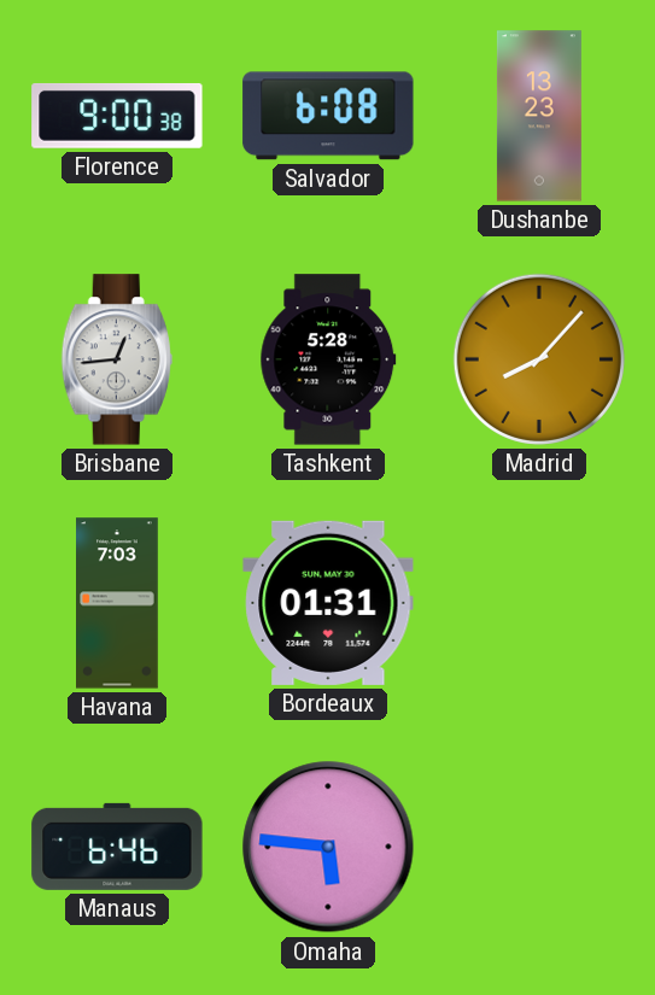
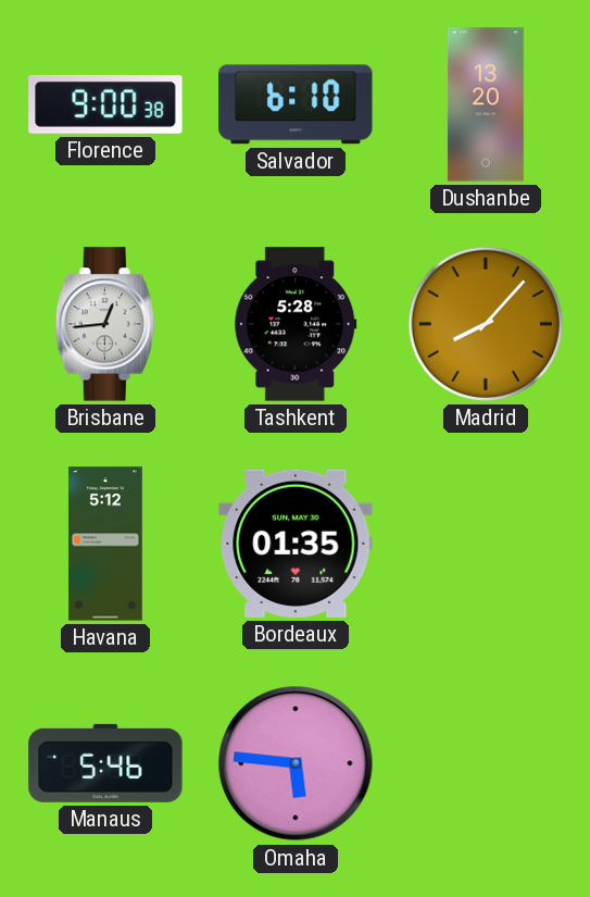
Salvador: 6:08 -> 6:10
Dushanbe: 13:23 -> 13:20
Havana: 7:03 -> 5:12
Bordeaux: 01:31 -> 01:35
Manaus: 6:46 -> 5:46
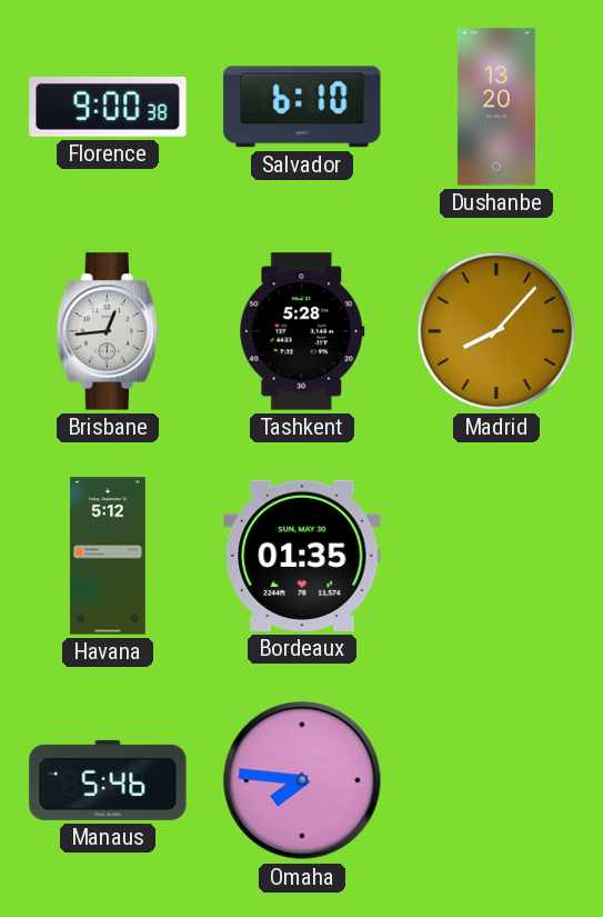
Omaha: 5:46 -> 7:46
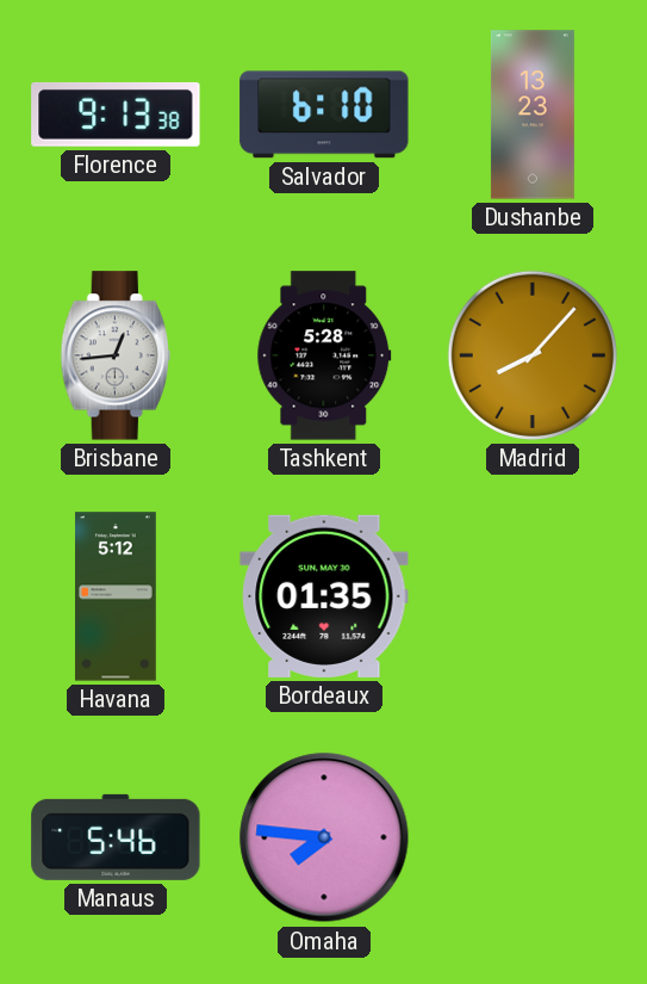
Florence: 9:00 -> 9:13
Dushanbe: 13:20 -> 13:23
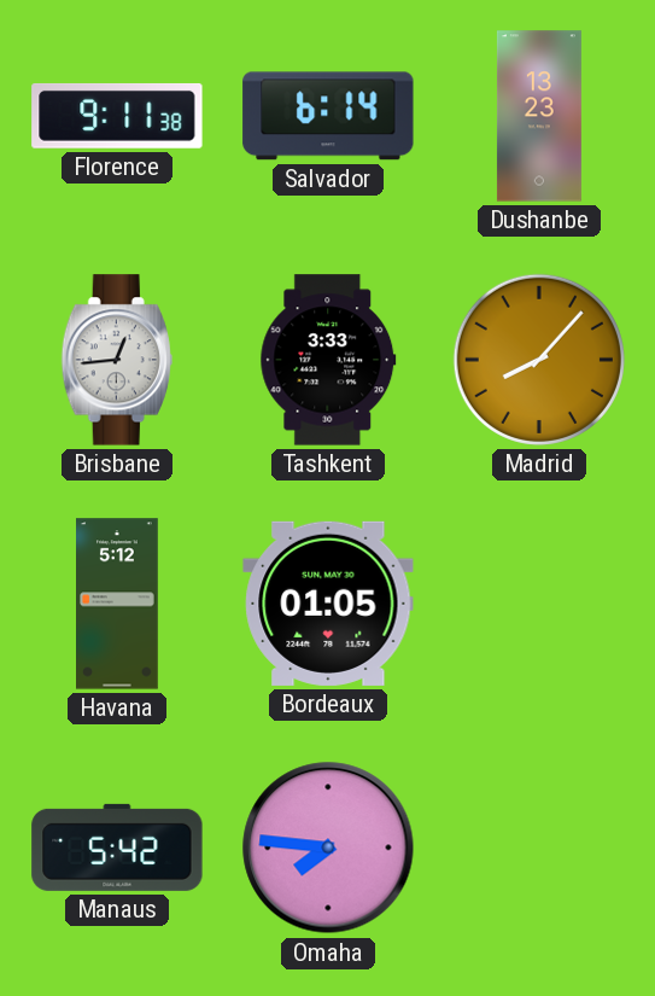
Florence: 9:13 -> 9:11
Salvador: 6:10 -> 6:14
Tashkent: 5:28 -> 3:33
Bordeaux: 01:35 -> 01:05
Manaus: 5:46 -> 5:42
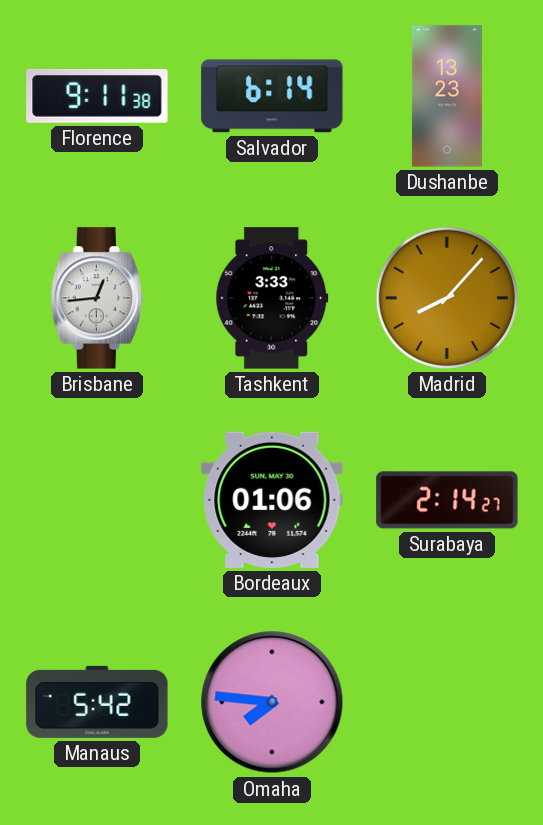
Havana: 5:12 -> none
Bordeaux: 01:05 -> 01:06
Surabaya: none -> 2:14
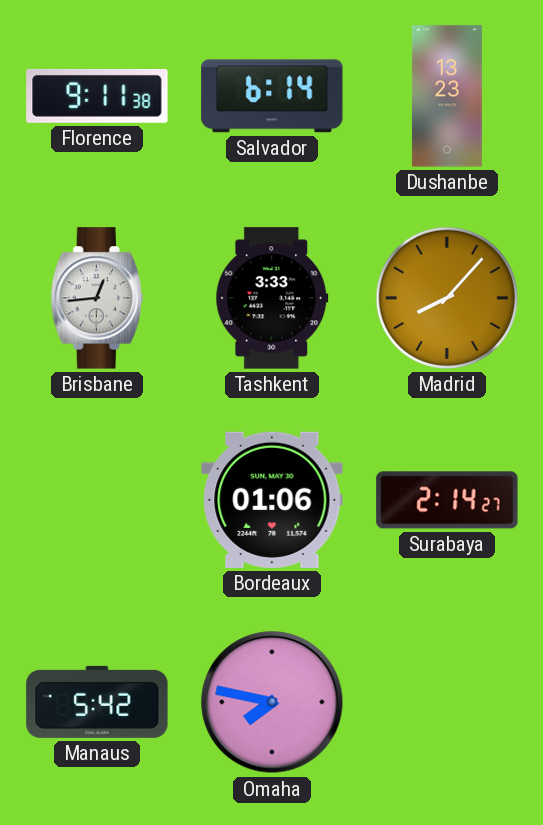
Omaha: 7:46 -> 7:47
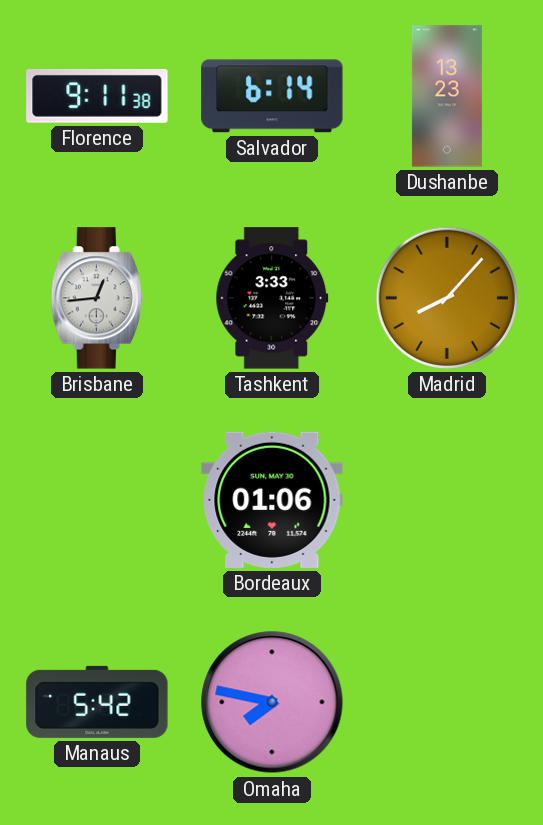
Surabaya: 2:14 -> none
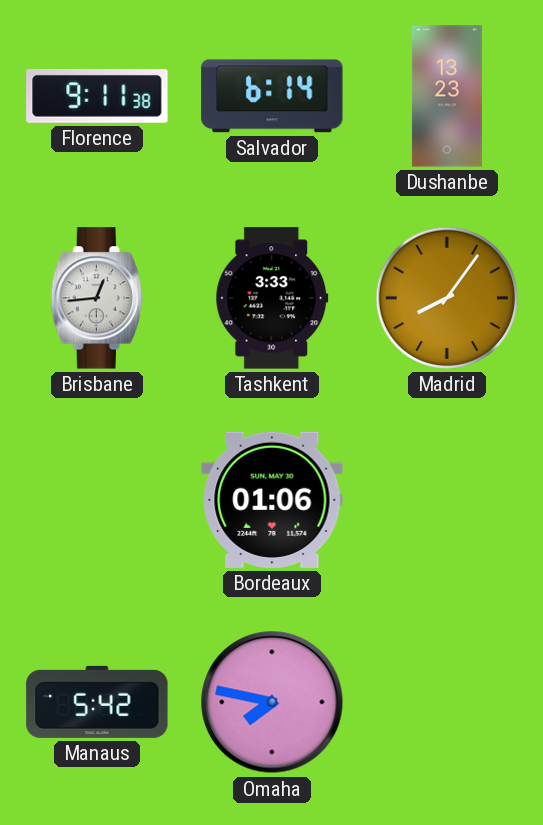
Madrid: 8:07 -> 8:06
